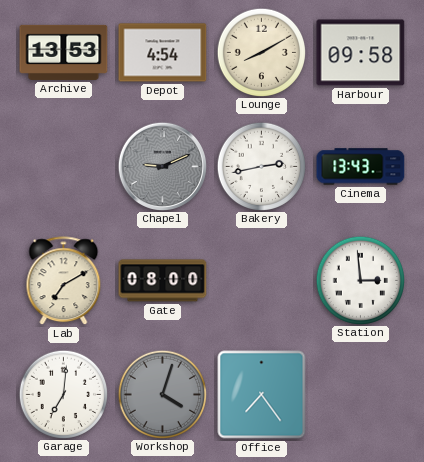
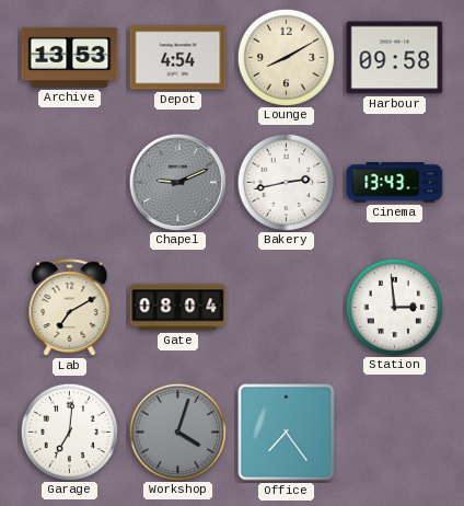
Gate: 08:00 -> 08:04
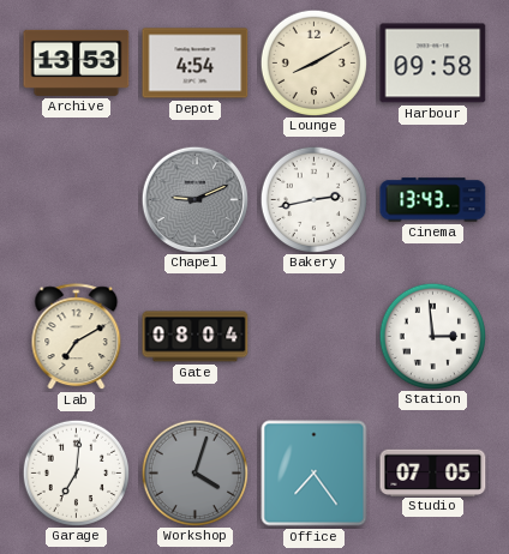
Studio: none -> 07:05
